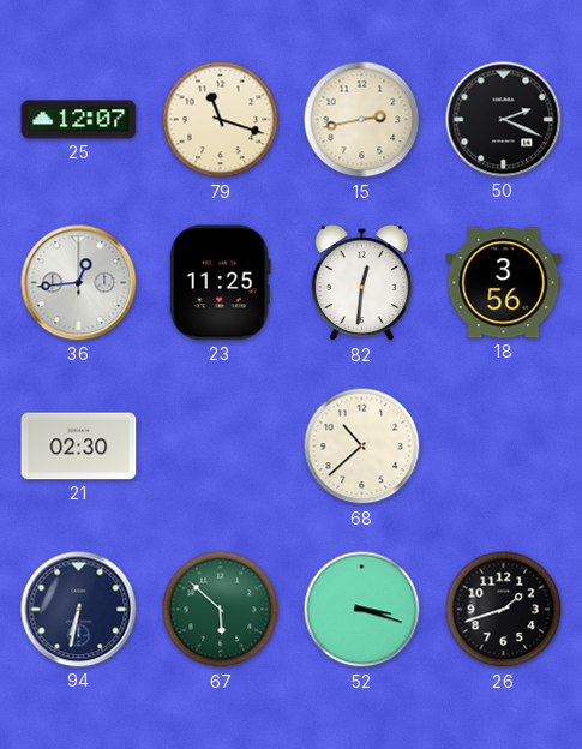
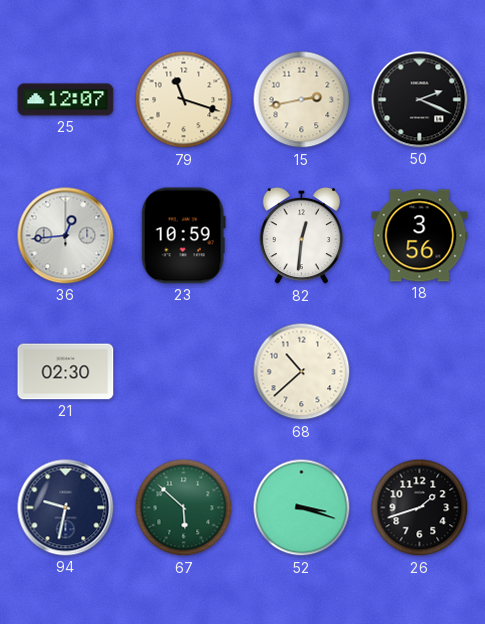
23: 11:25 -> 10:59
94: 6:32 -> 9:32
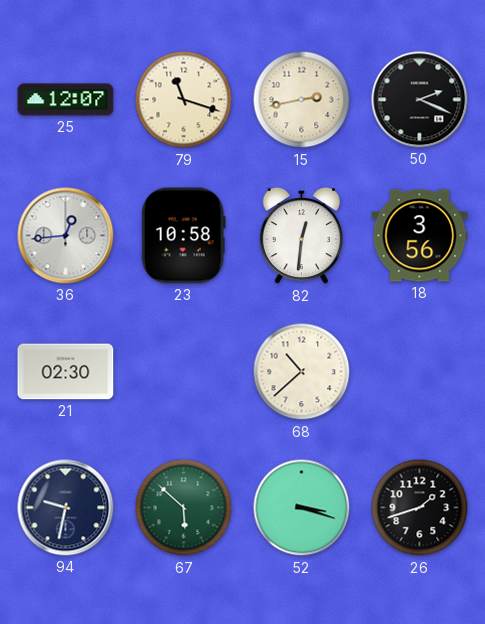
23: 10:59 -> 10:58
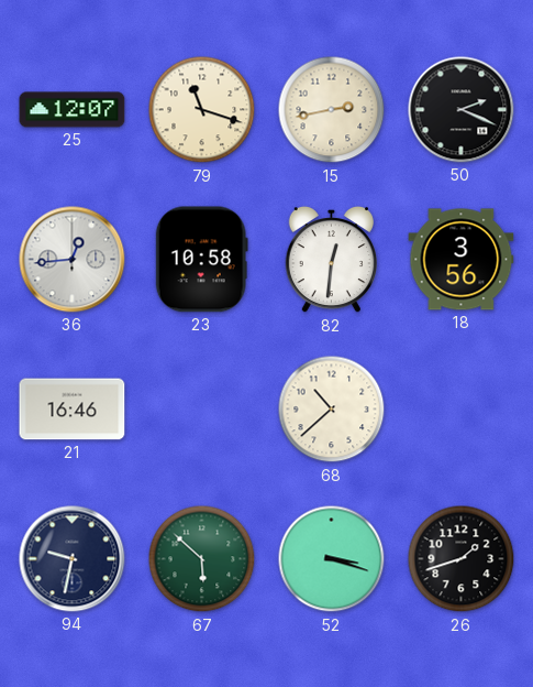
21: 02:30 -> 16:46
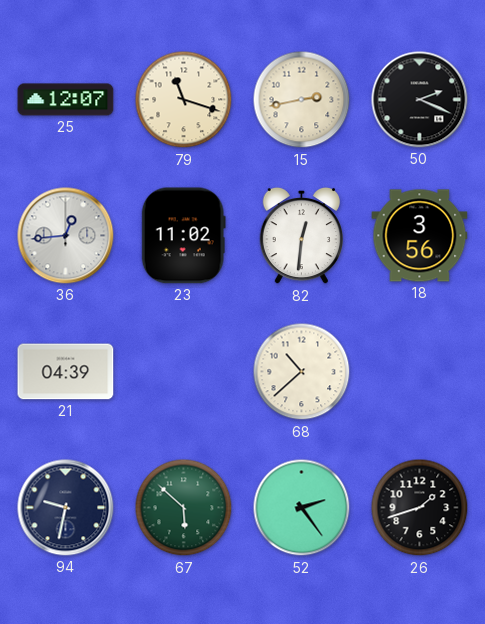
23: 10:58 -> 11:02
21: 16:46 -> 04:39
52: 3:18 -> 2:24
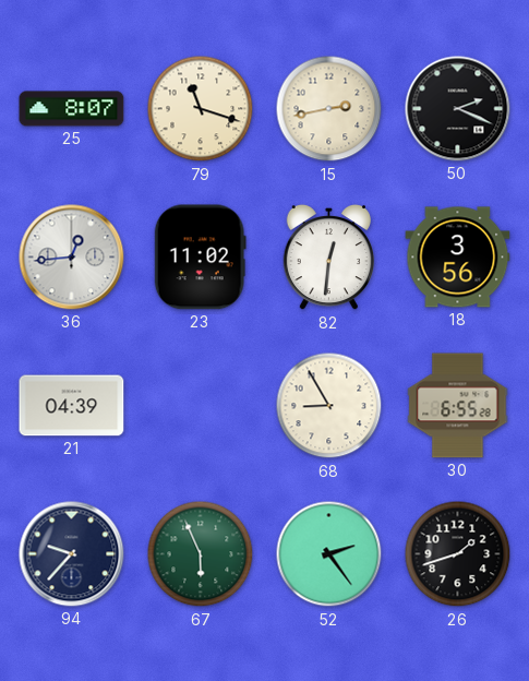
25: 12:07 -> 8:07
68: 10:38 -> 8:55
30: none -> 6:55
94: 9:32 -> 9:37
67: 5:52 -> 5:56
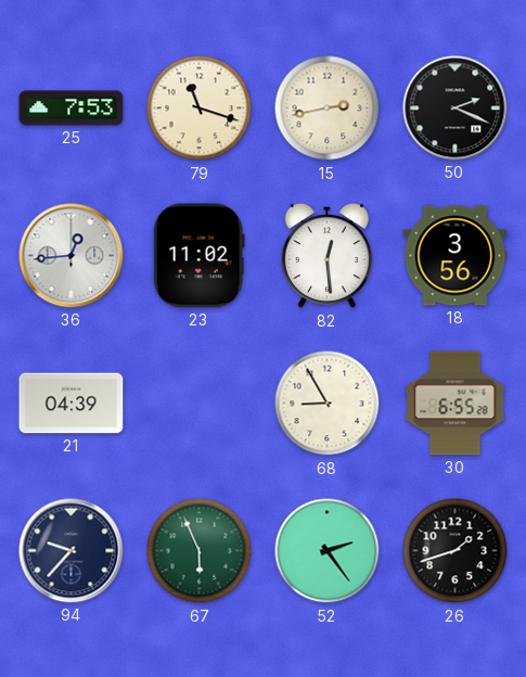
25: 8:07 -> 7:53
82: 12:31 -> 12:29
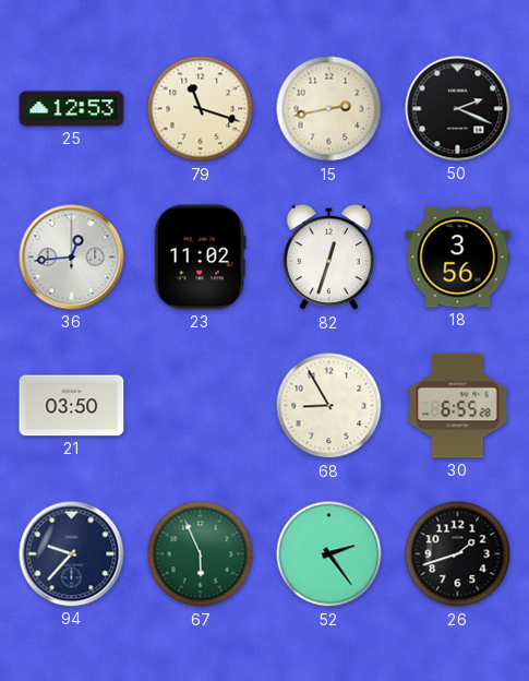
25: 7:53 -> 12:53
82: 12:29 -> 12:33
21: 04:39 -> 03:50
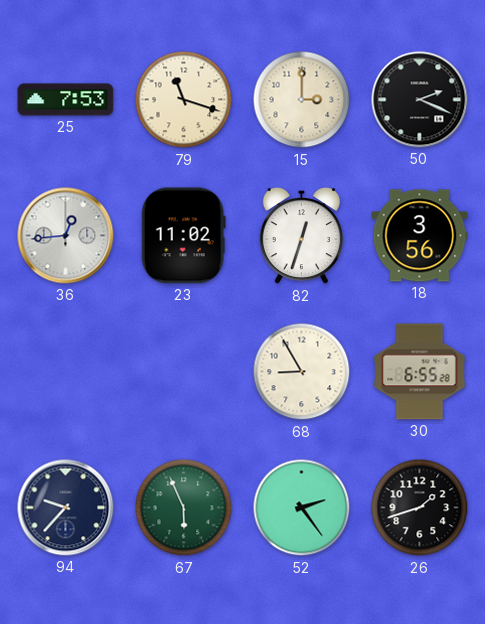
25: 12:53 -> 7:53
15: 2:43 -> 3:00
21: 03:50 -> none
